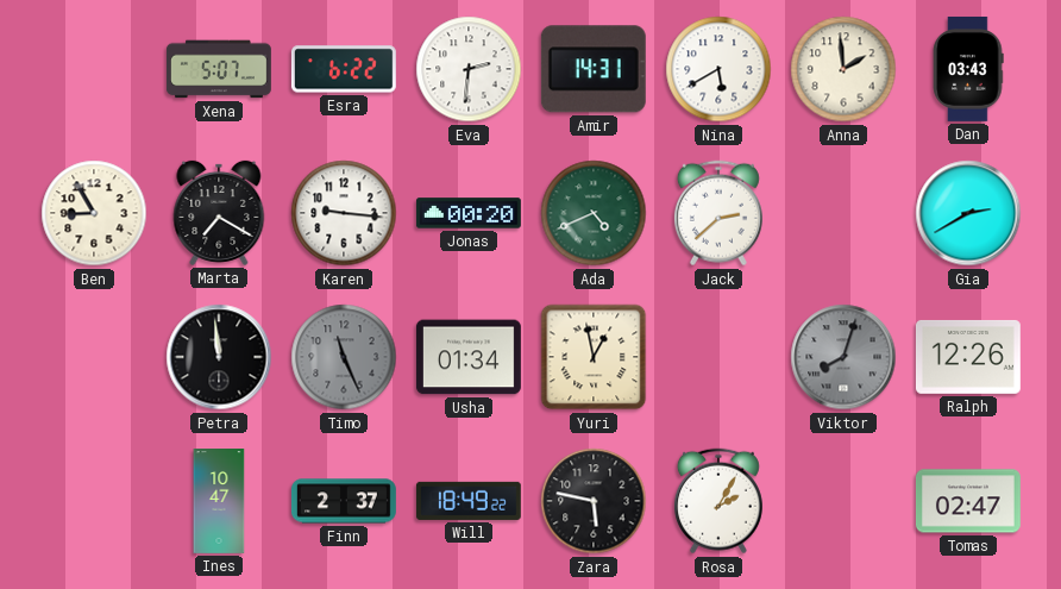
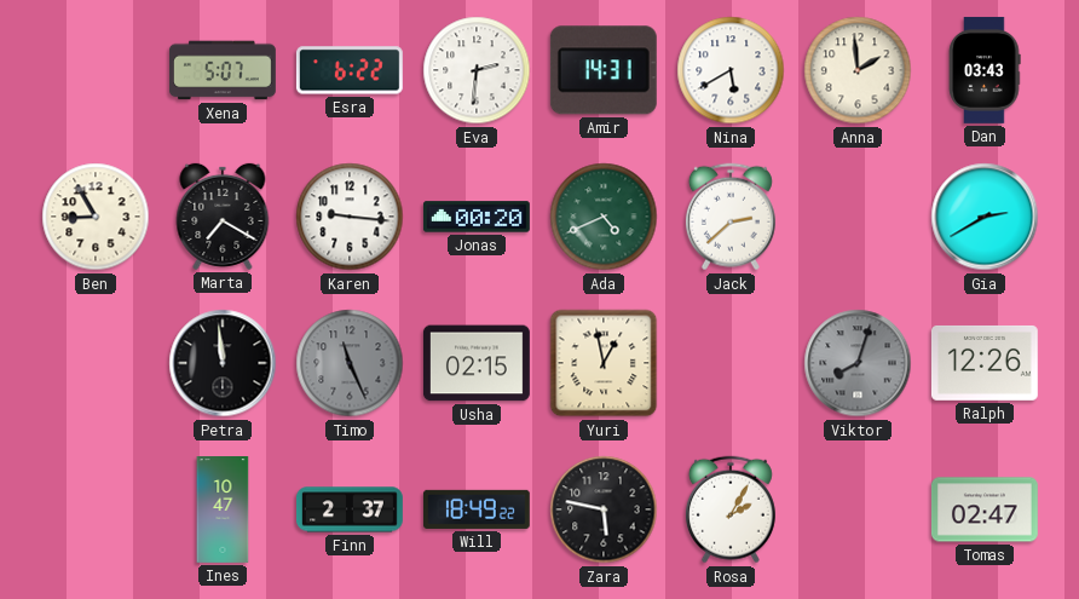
Usha: 01:34 -> 02:15
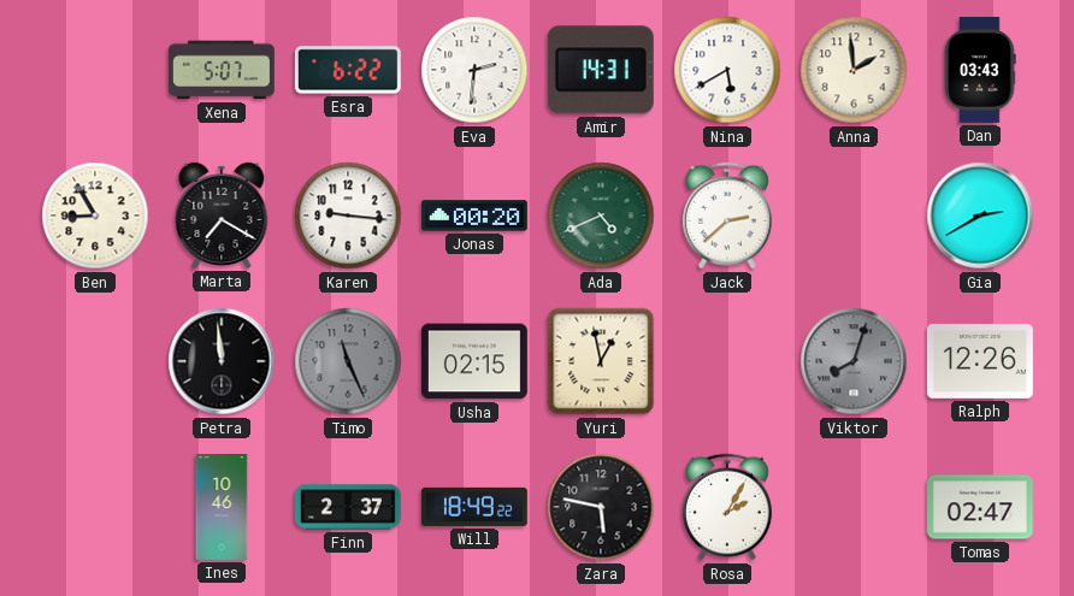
Ines: 10:47 -> 10:46
